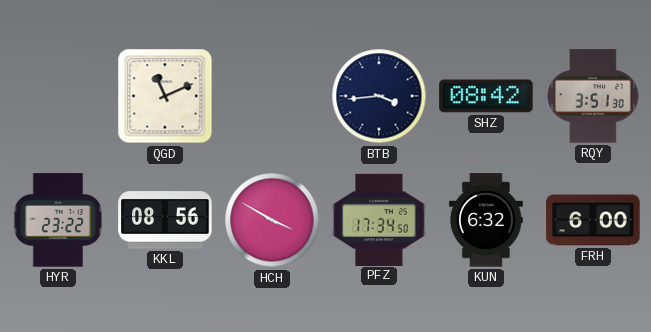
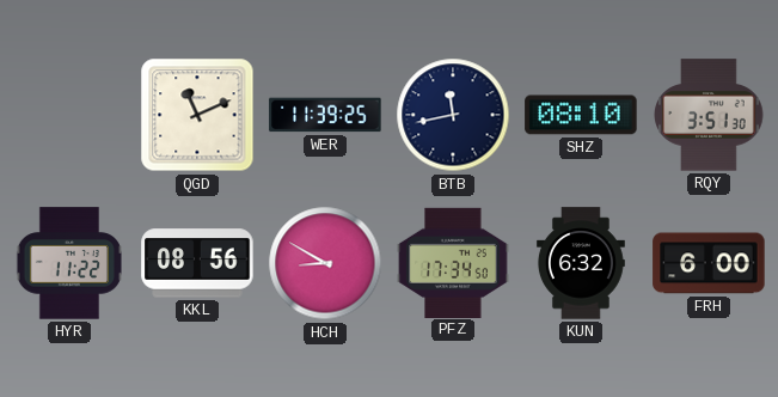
WER: none -> 11:39
BTB: 3:44 -> 11:43
SHZ: 08:42 -> 08:10
HYR: 23:22 -> 11:22
HCH: 3:50 -> 8:50
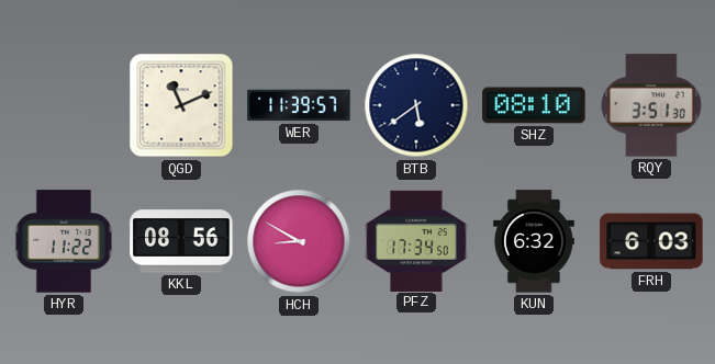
WER: 11:39:25 -> 11:39:57
BTB: 11:43 -> 5:39
FRH: 6:00 -> 6:03
